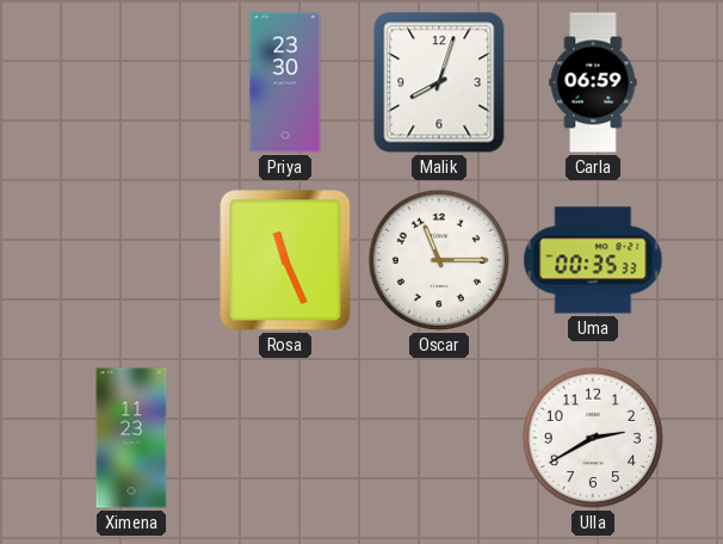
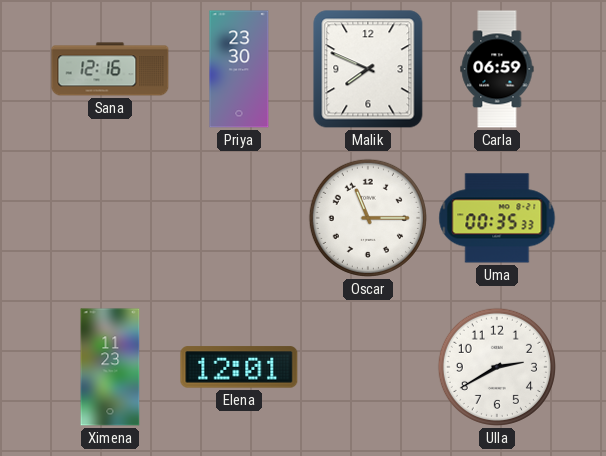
Sana: none -> 12:16
Malik: 8:03 -> 7:49
Rosa: 11:26 -> none
Elena: none -> 12:01
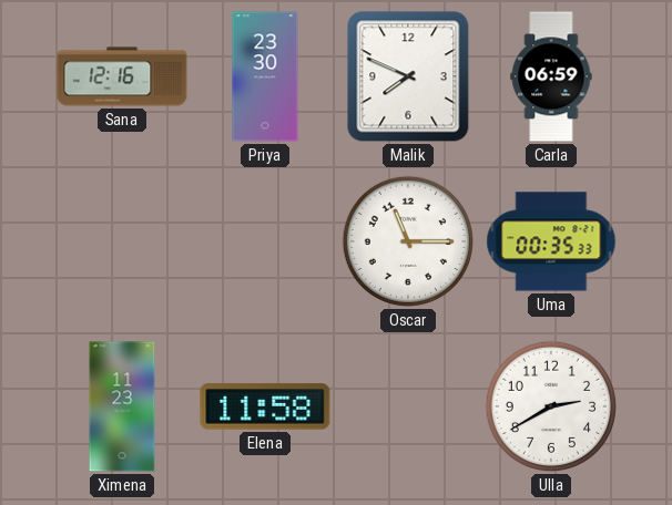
Elena: 12:01 -> 11:58
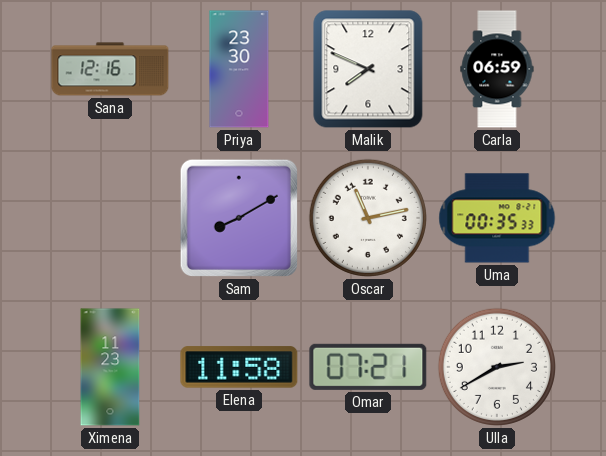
Sam: none -> 8:10
Oscar: 11:15 -> 11:13
Omar: none -> 07:21
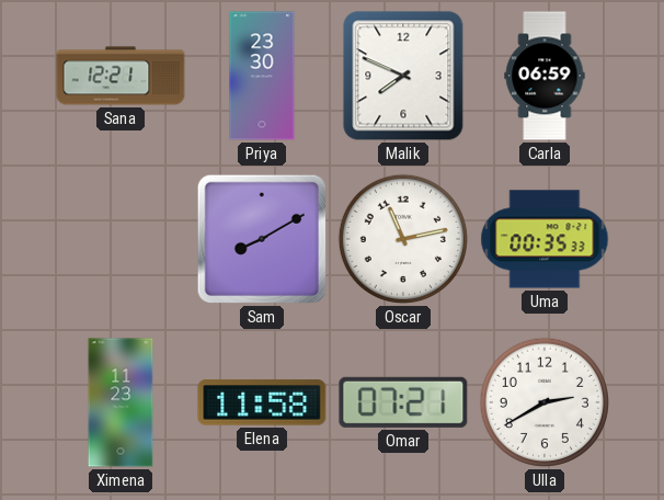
Sana: 12:16 -> 12:21
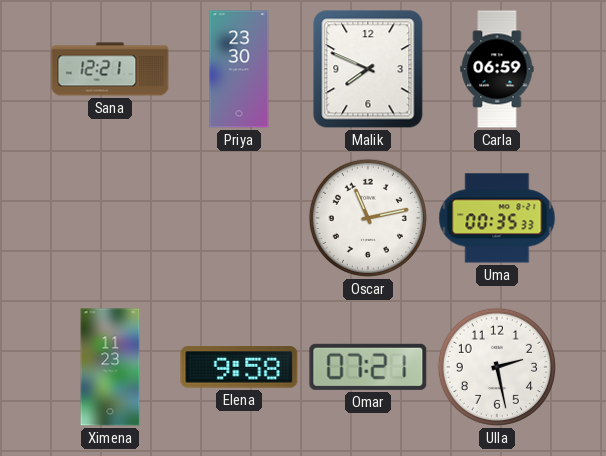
Sam: 8:10 -> none
Elena: 11:58 -> 9:58
Ulla: 2:40 -> 2:28
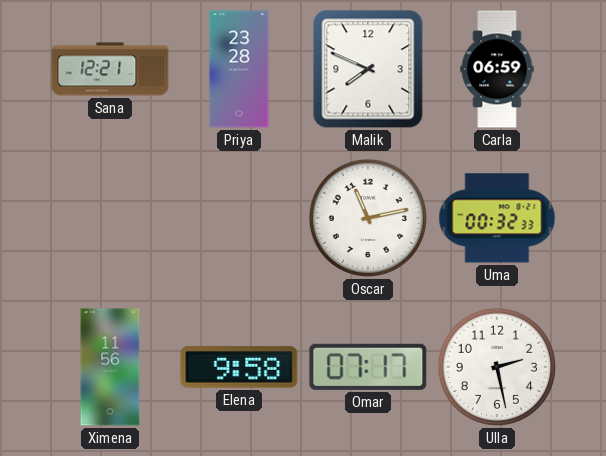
Priya: 23:30 -> 23:28
Uma: 00:35 -> 00:32
Ximena: 11:23 -> 11:56
Omar: 07:21 -> 07:17
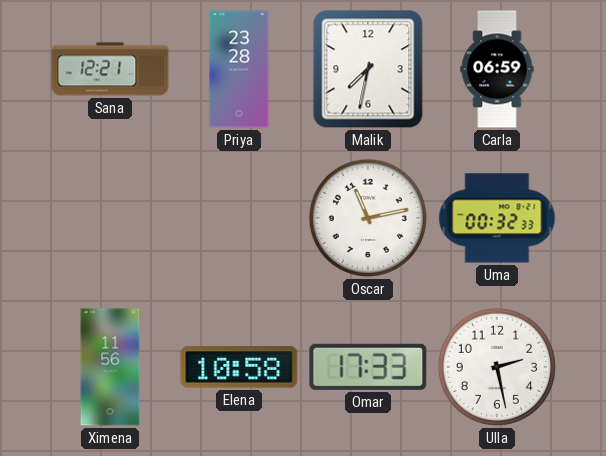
Malik: 7:49 -> 7:32
Elena: 9:58 -> 10:58
Omar: 07:17 -> 17:33
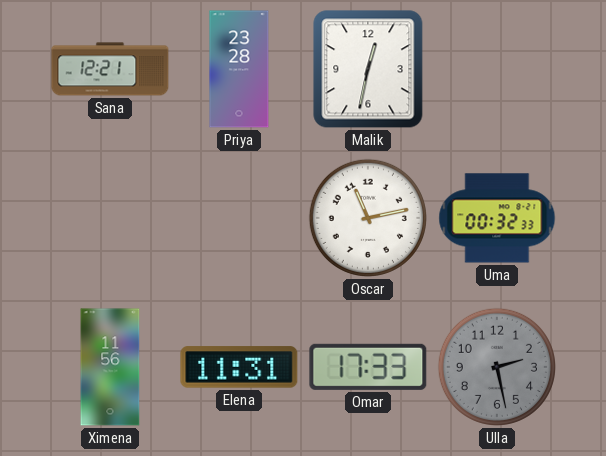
Malik: 7:32 -> 12:32
Carla: 06:59 -> none
Elena: 10:58 -> 11:31
Ulla dial: white -> grey
